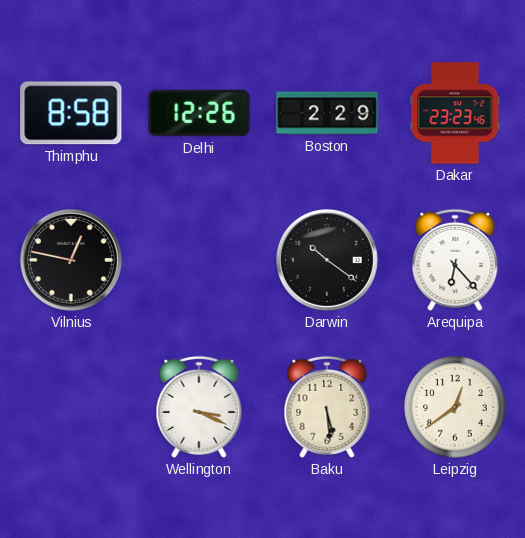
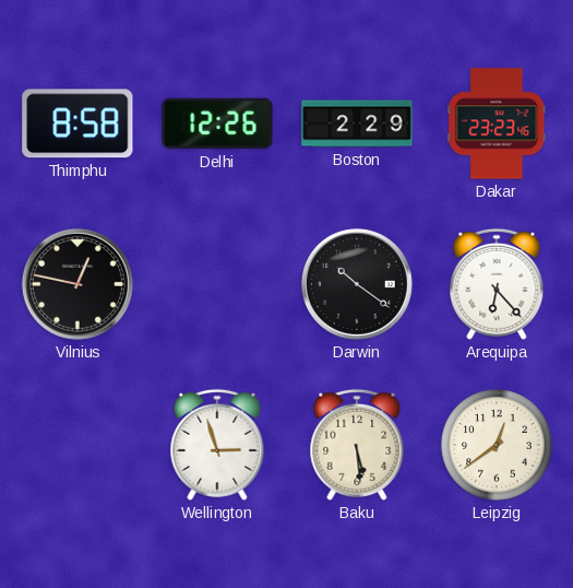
Wellington: 3:19 -> 2:57
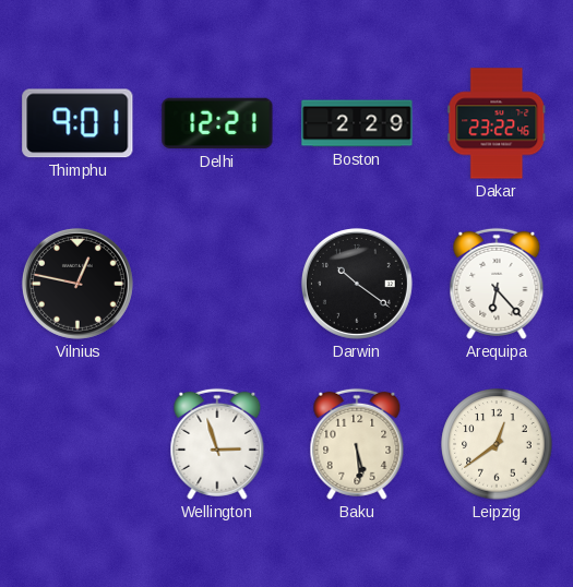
Thimphu: 8:58 -> 9:01
Delhi: 12:26 -> 12:21
Dakar: 23:23 -> 23:22
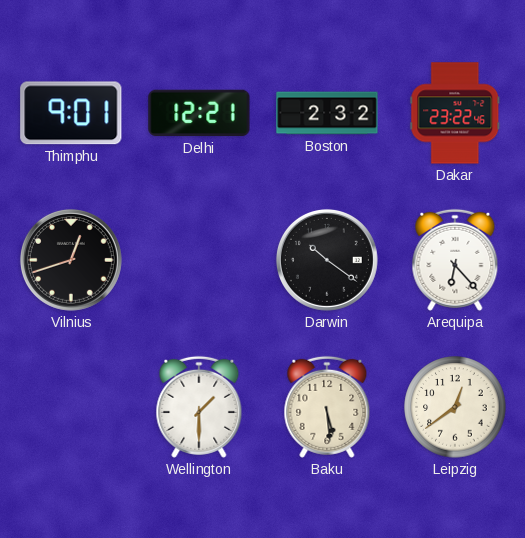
Boston: 2:29 -> 2:32
Vilnius: 12:47 -> 12:42
Wellington: 2:57 -> 1:30
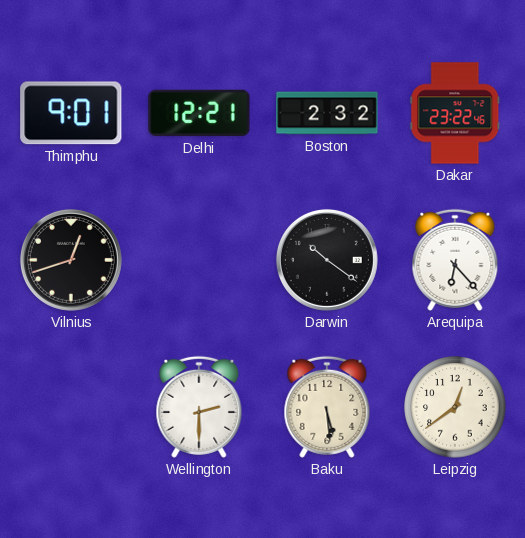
Wellington: 1:30 -> 2:30
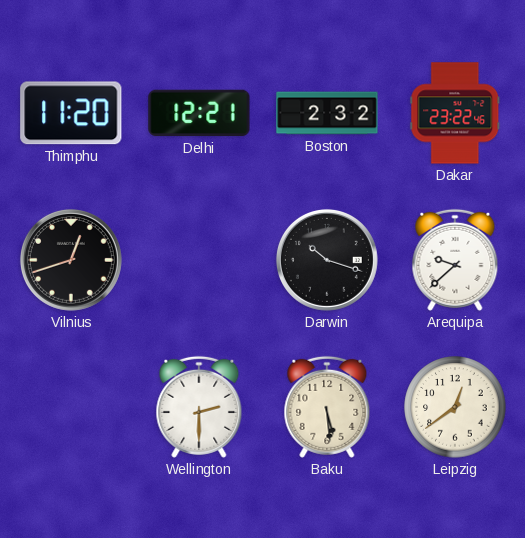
Thimphu: 9:01 -> 11:20
Darwin: 10:21 -> 10:18
Arequipa: 6:23 -> 9:38
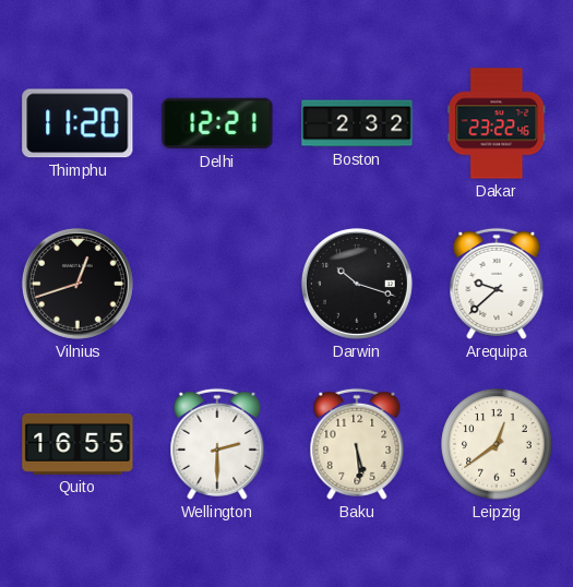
Quito: none -> 16:55
